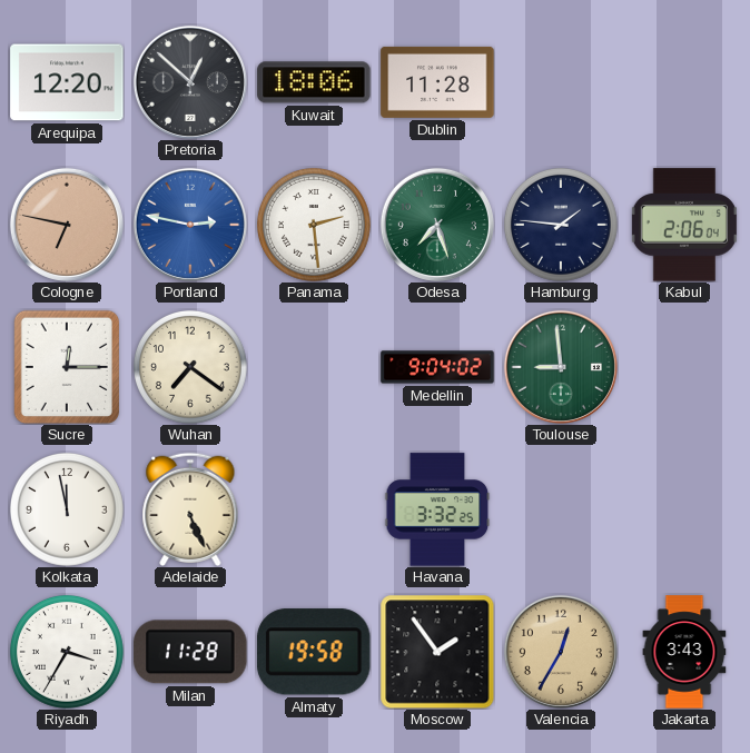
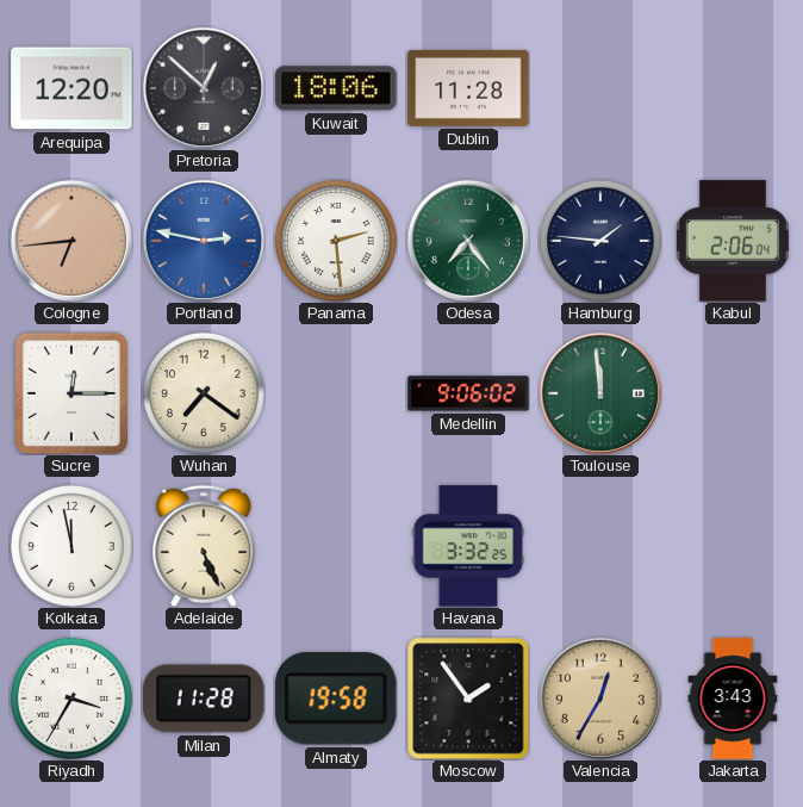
Cologne: 6:47 -> 6:44
Odesa: 7:27 -> 7:24
Medellin: 9:04 -> 9:06
Toulouse: 8:59 -> 11:59
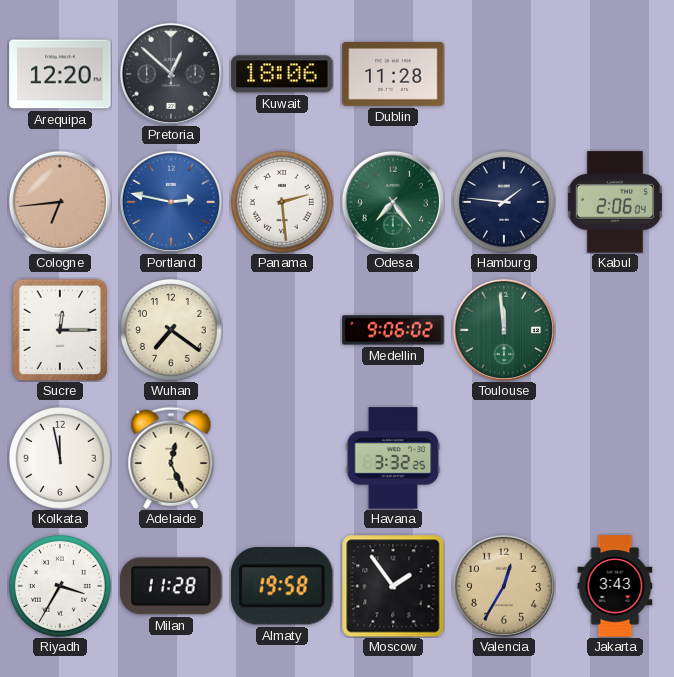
Adelaide: 5:26 -> 12:26
